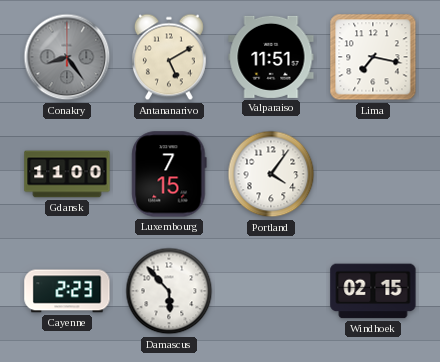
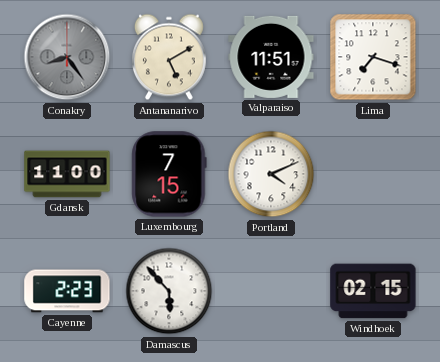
Lima: 7:17 -> 7:18
Portland: 4:06 -> 4:11
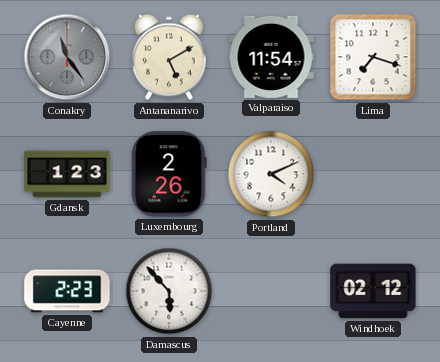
Conakry: 8:24 -> 11:24
Valparaiso: 11:51 -> 11:54
Gdansk: 11:00 -> 1:23
Luxembourg: 7:15 -> 2:26
Windhoek: 02:15 -> 02:12
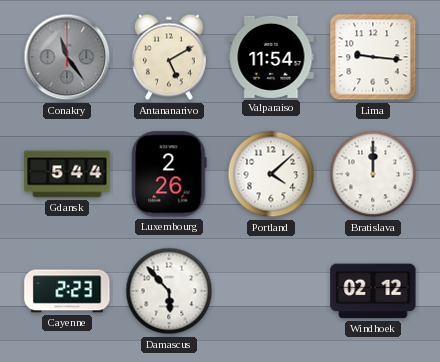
Lima: 7:18 -> 9:16
Gdansk: 1:23 -> 5:44
Portland: 4:11 -> 4:08
Bratislava: none -> 12:00
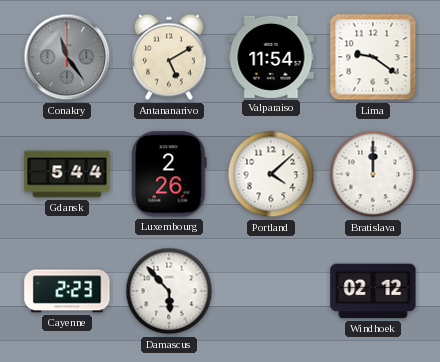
Lima: 9:16 -> 9:21
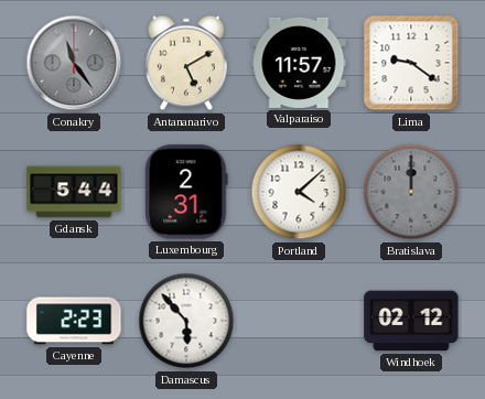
Valparaiso: 11:54 -> 11:57
Luxembourg: 2:26 -> 2:31
Bratislava dial: white -> grey
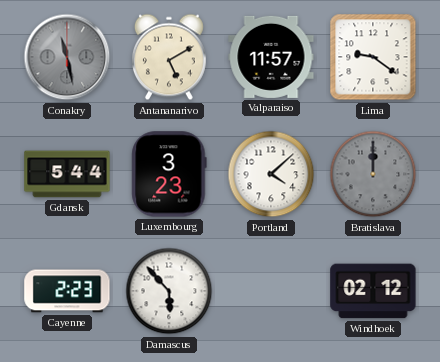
Conakry: 11:24 -> 11:28
Luxembourg: 2:31 -> 3:23
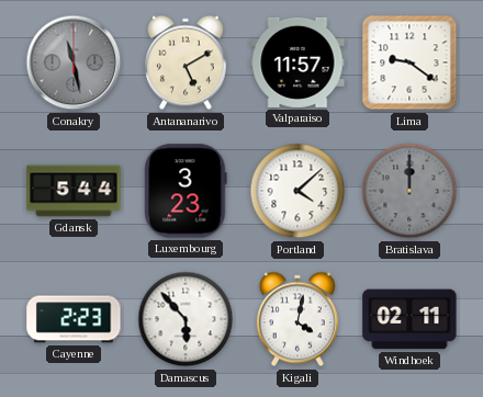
Kigali: none -> 4:02
Windhoek: 02:12 -> 02:11
